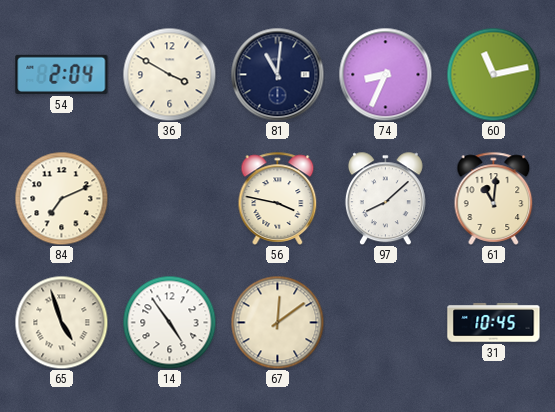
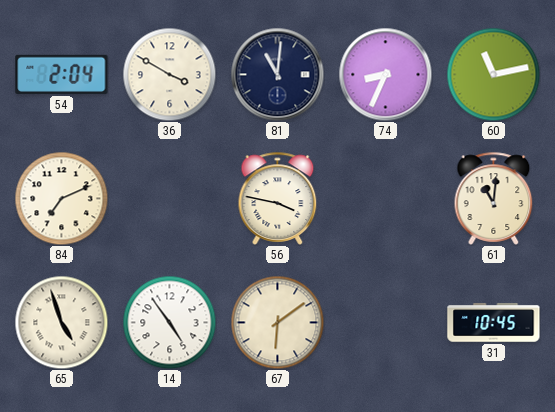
97: 8:08 -> none
67: 12:09 -> 6:09
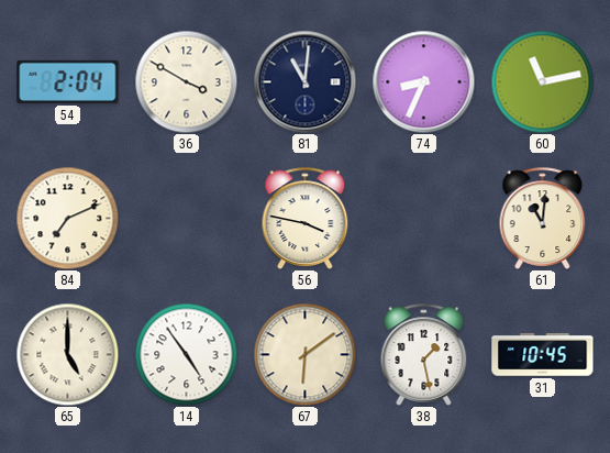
65: 4:57 -> 5:00
38: none -> 1:28
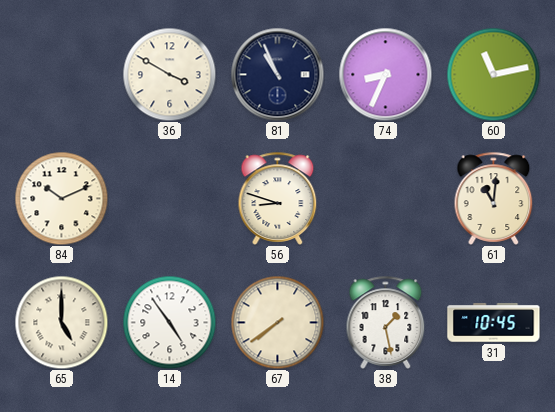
54: 2:04 -> none
81: 11:01 -> 10:56
84: 7:11 -> 10:11
56: 3:47 -> 8:48
67: 6:09 -> 7:39
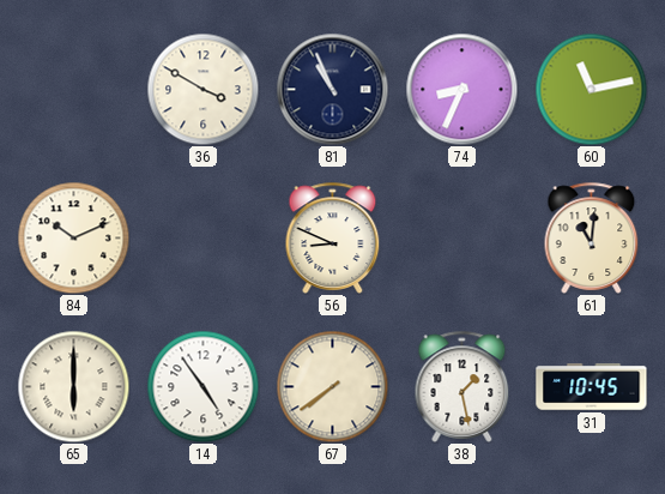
56: 8:48 -> 8:49
65: 5:00 -> 6:00
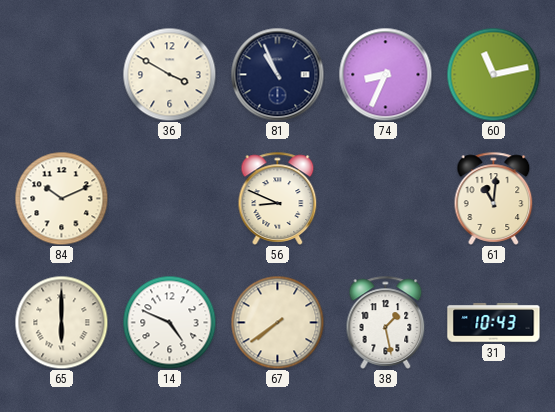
14: 4:54 -> 4:49
31: 10:45 -> 10:43
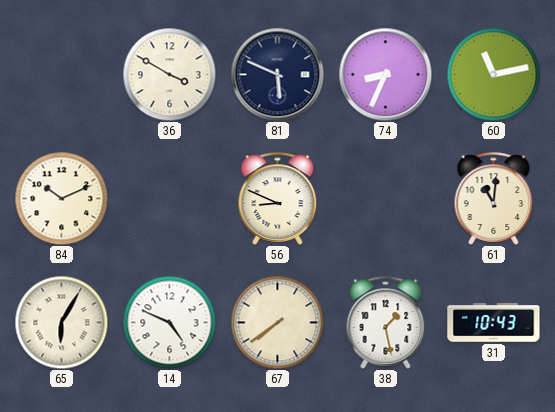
81: 10:56 -> 5:49
65: 6:00 -> 6:05
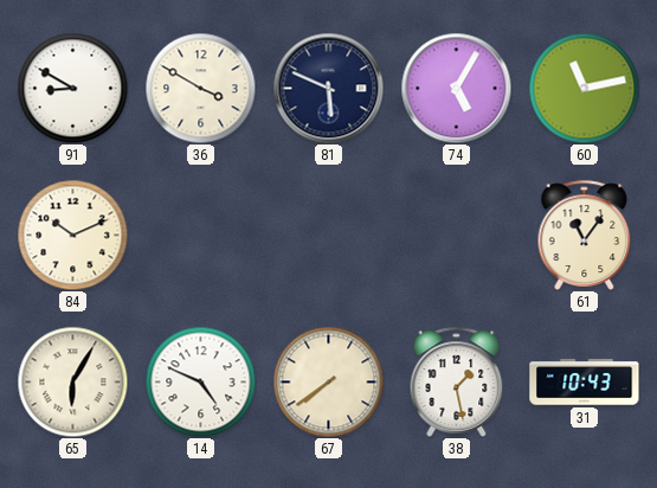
91: none -> 8:50
74: 8:34 -> 5:05
56: 8:49 -> none
61: 11:01 -> 11:06
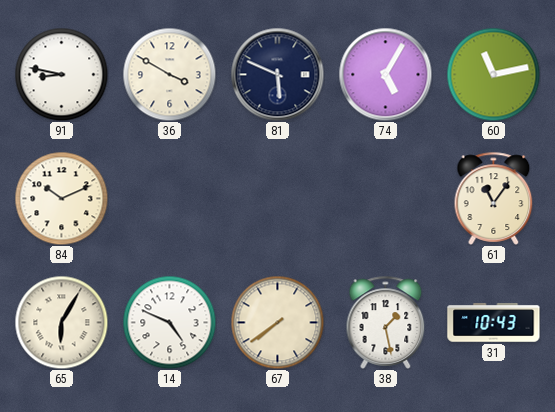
91: 8:50 -> 8:47
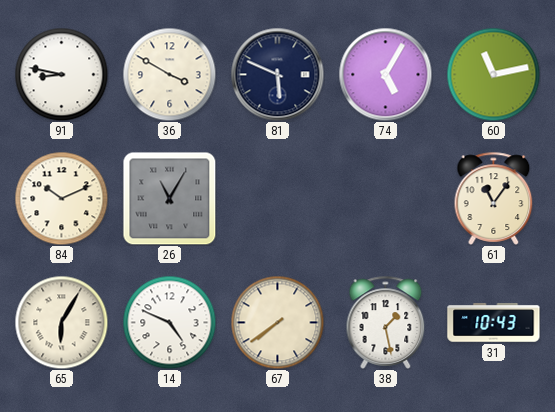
26: none -> 11:05
